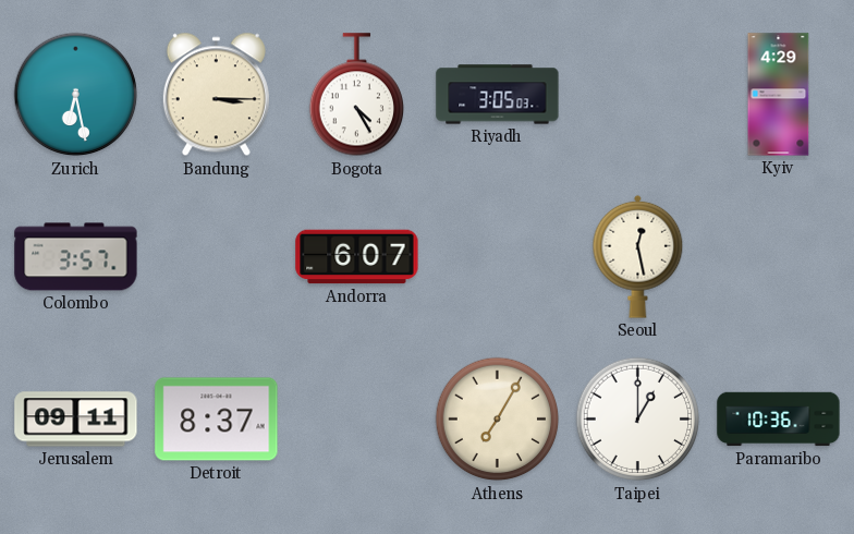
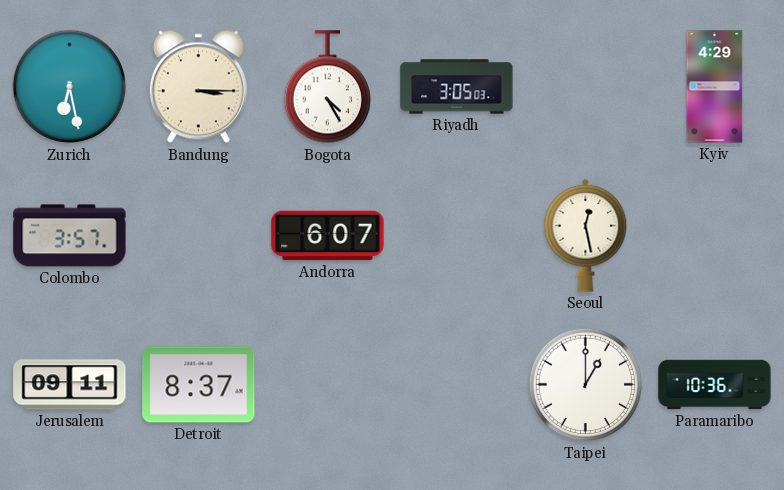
Athens: 7:05 -> none
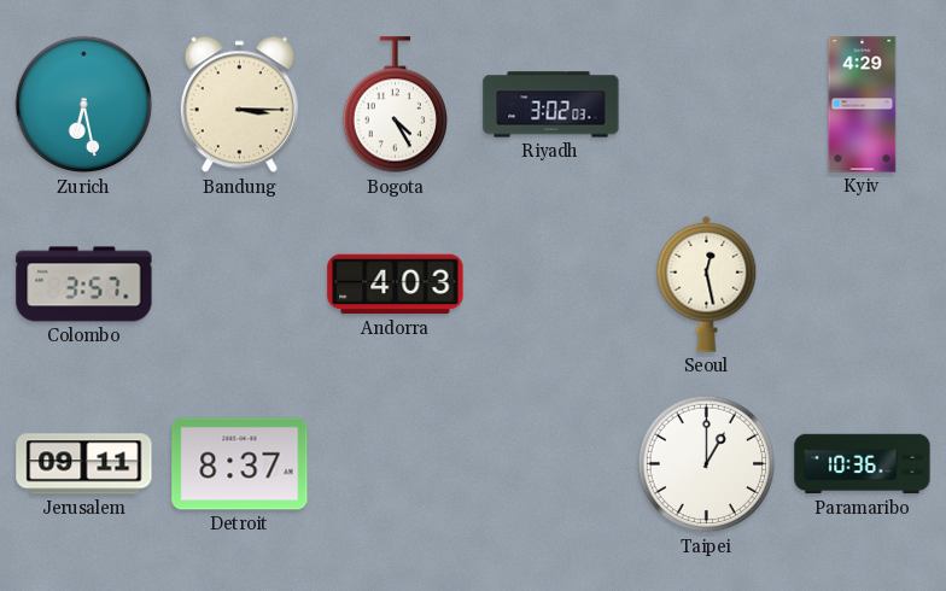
Riyadh: 3:05 -> 3:02
Andorra: 6:07 -> 4:03
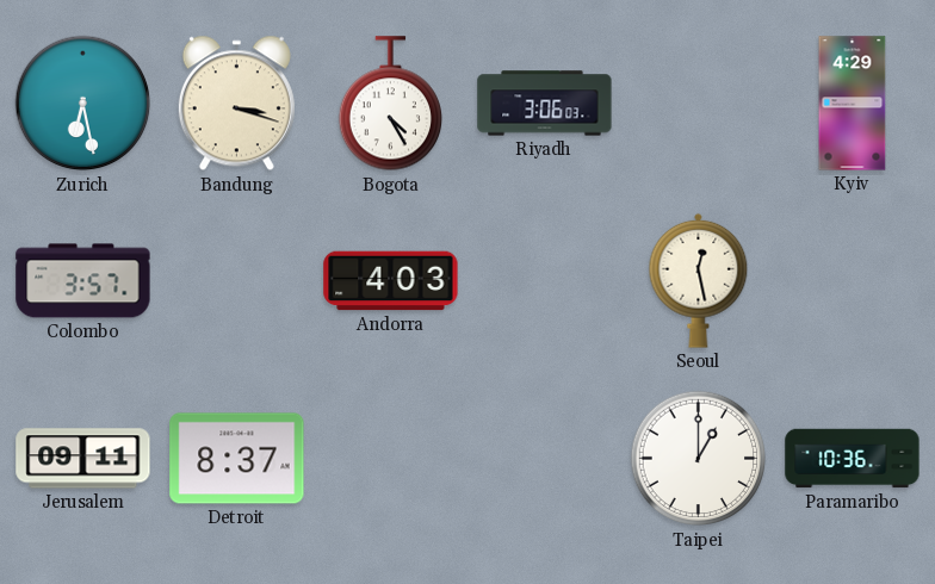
Bandung: 3:15 -> 3:18
Riyadh: 3:02 -> 3:06
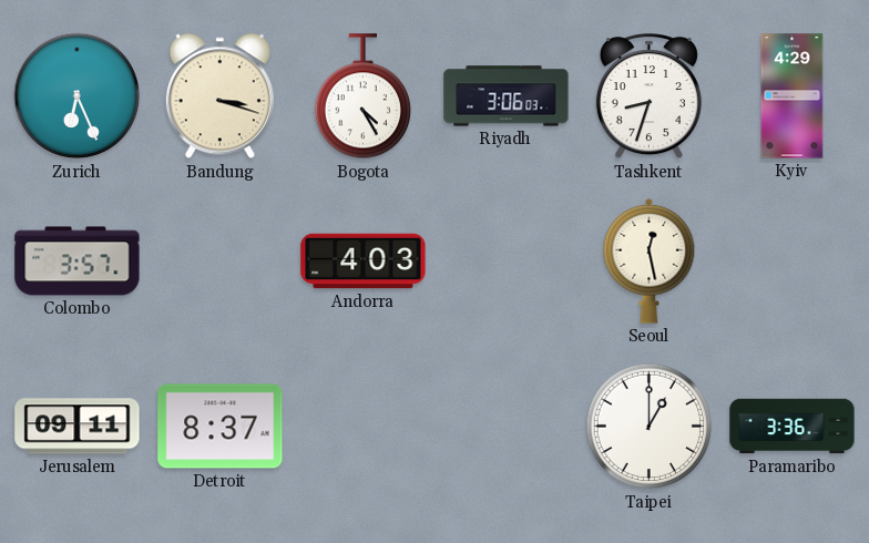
Zurich: 6:28 -> 6:26
Tashkent: none -> 8:33
Paramaribo: 10:36 -> 3:36
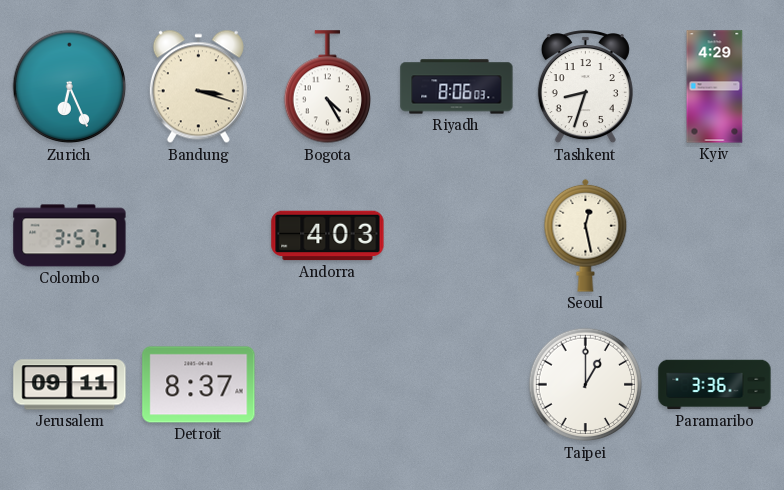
Riyadh: 3:06 -> 8:06
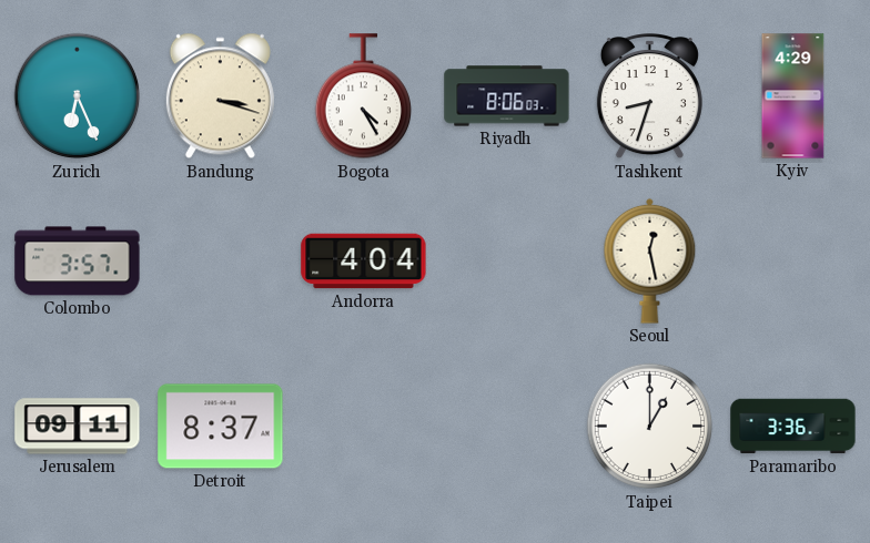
Andorra: 4:03 -> 4:04
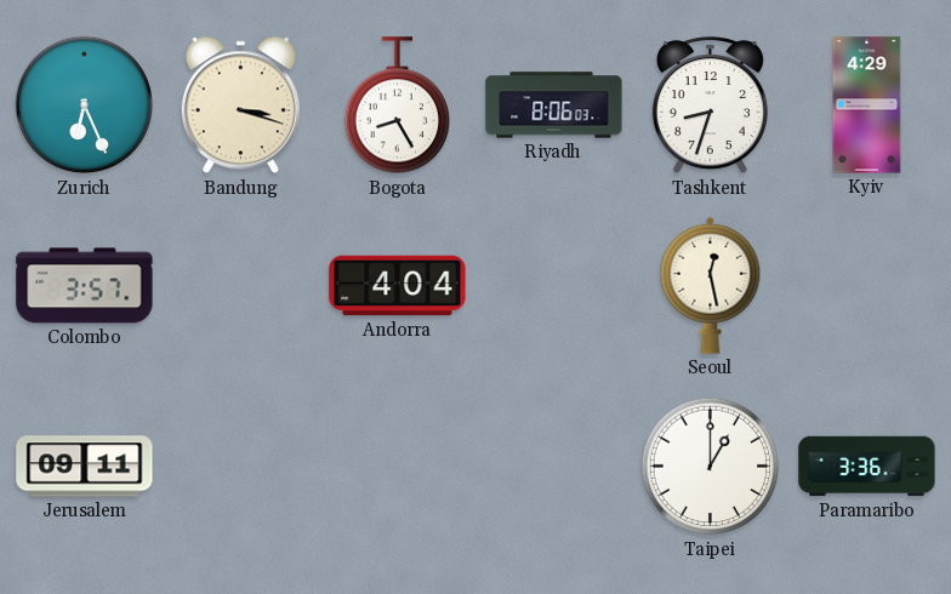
Bogota: 4:25 -> 8:25
Detroit: 8:37 -> none
